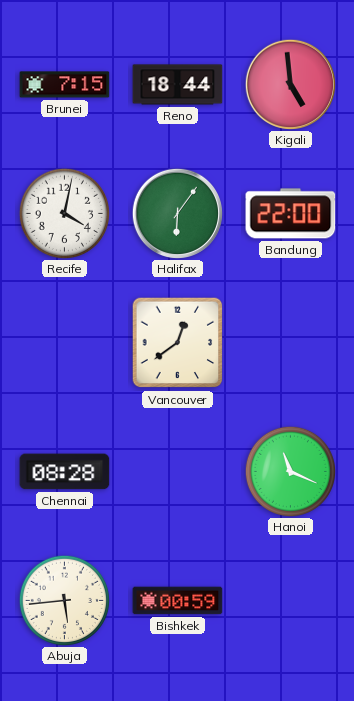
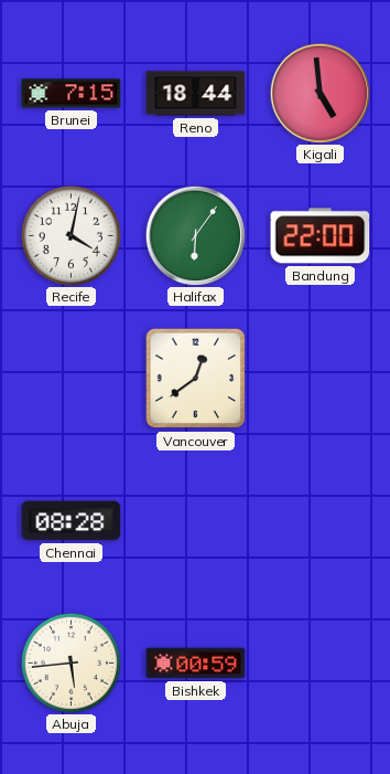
Hanoi: 11:19 -> none
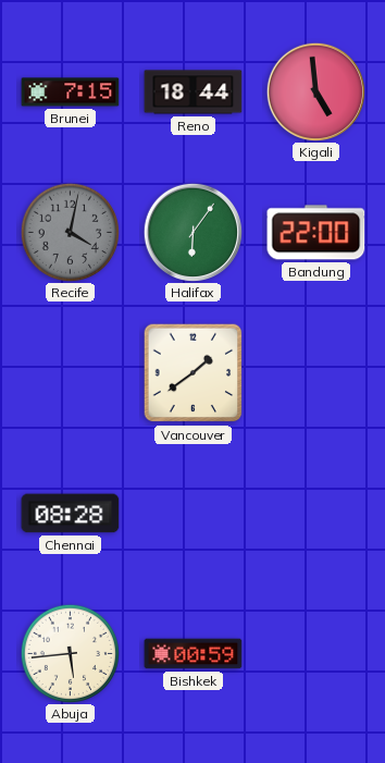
Recife dial: white -> grey
Vancouver: 12:39 -> 1:39
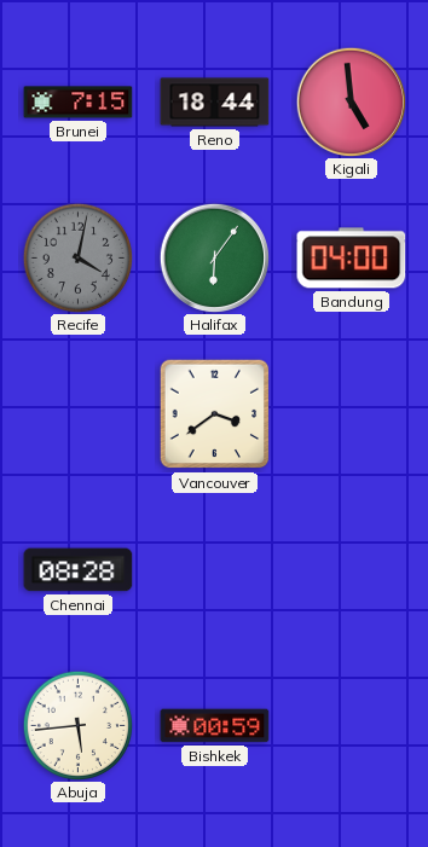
Bandung: 22:00 -> 04:00
Vancouver: 1:39 -> 3:39
